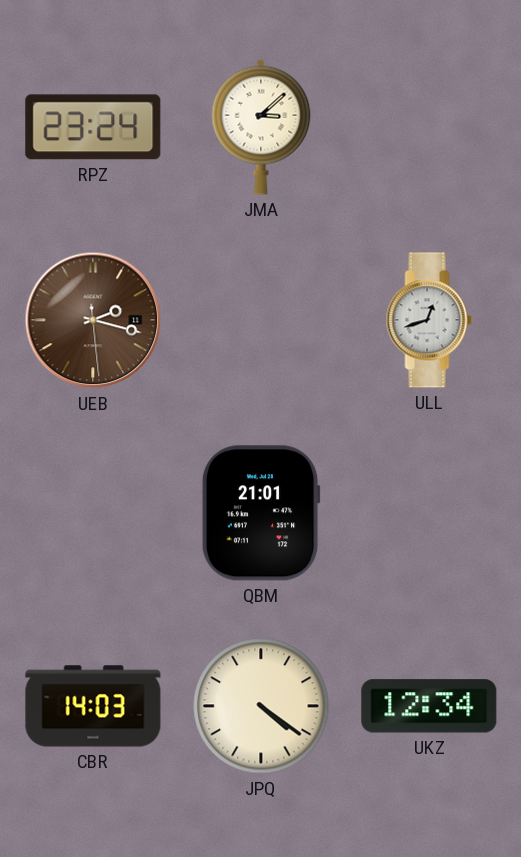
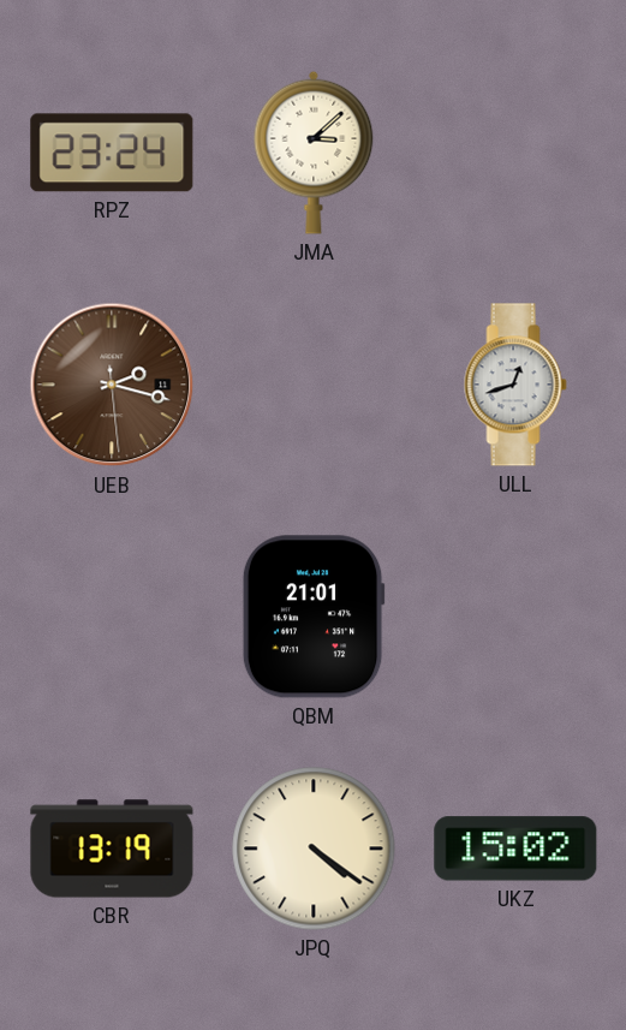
CBR: 14:03 -> 13:19
UKZ: 12:34 -> 15:02
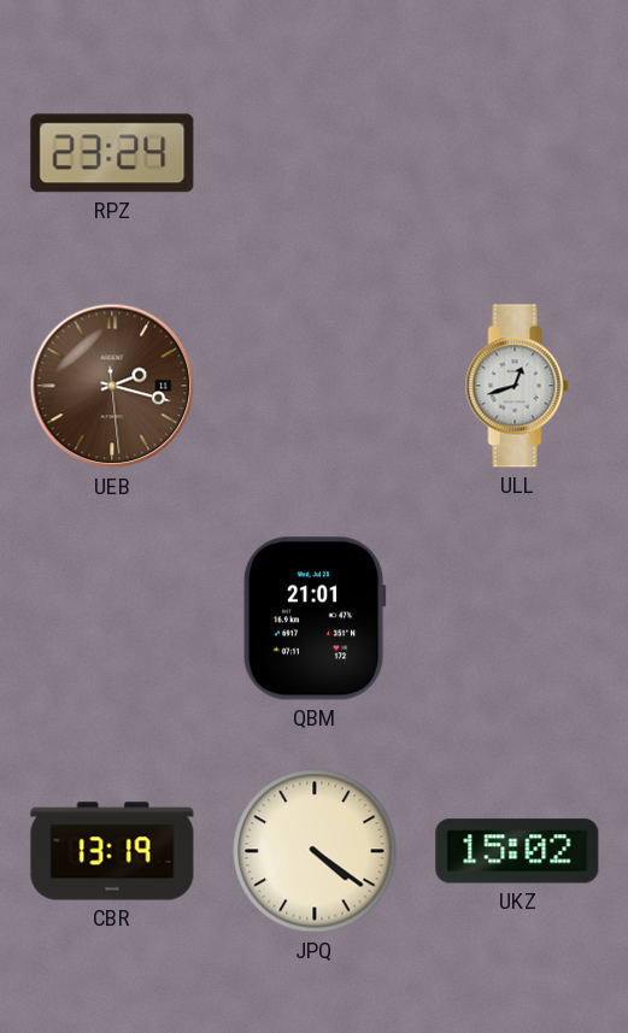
JMA: 3:08 -> none
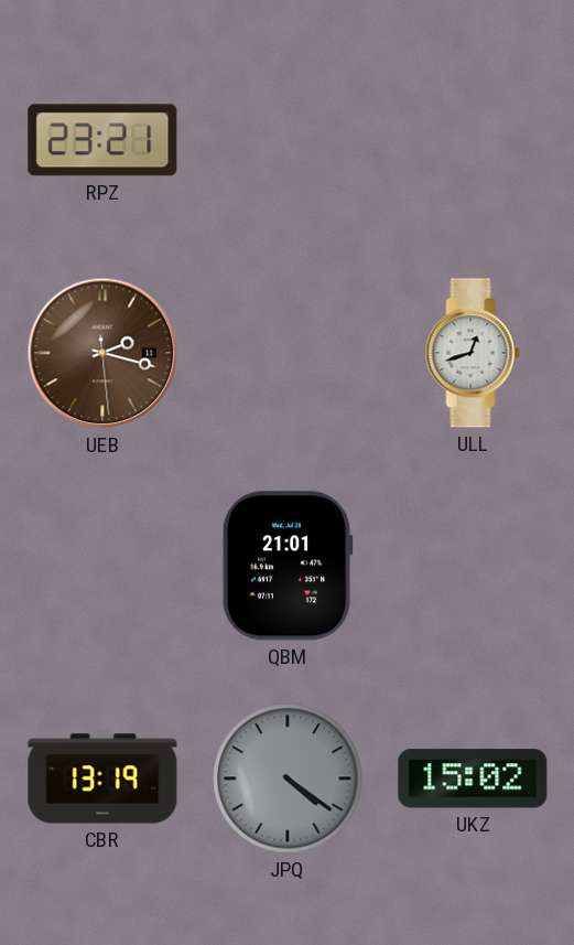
RPZ: 23:24 -> 23:21
JPQ dial: cream -> grey
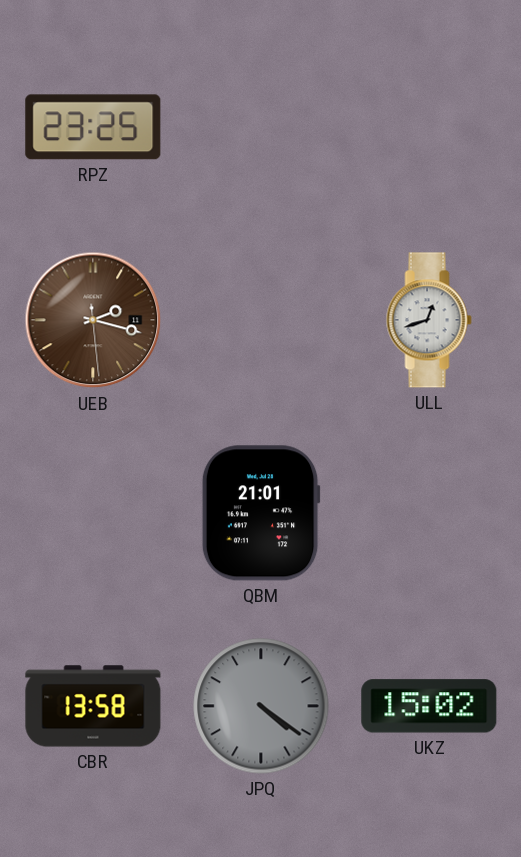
RPZ: 23:21 -> 23:25
CBR: 13:19 -> 13:58
